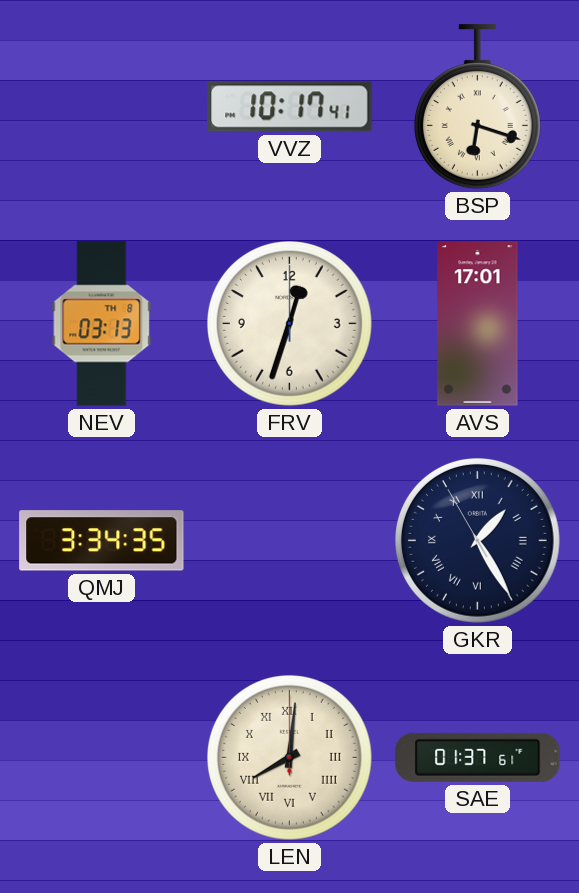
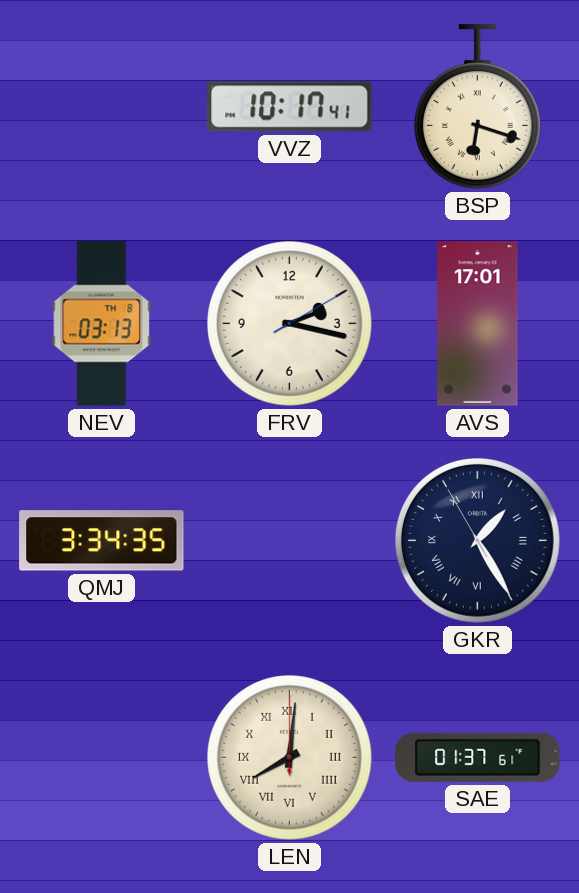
FRV: 12:33 -> 2:17
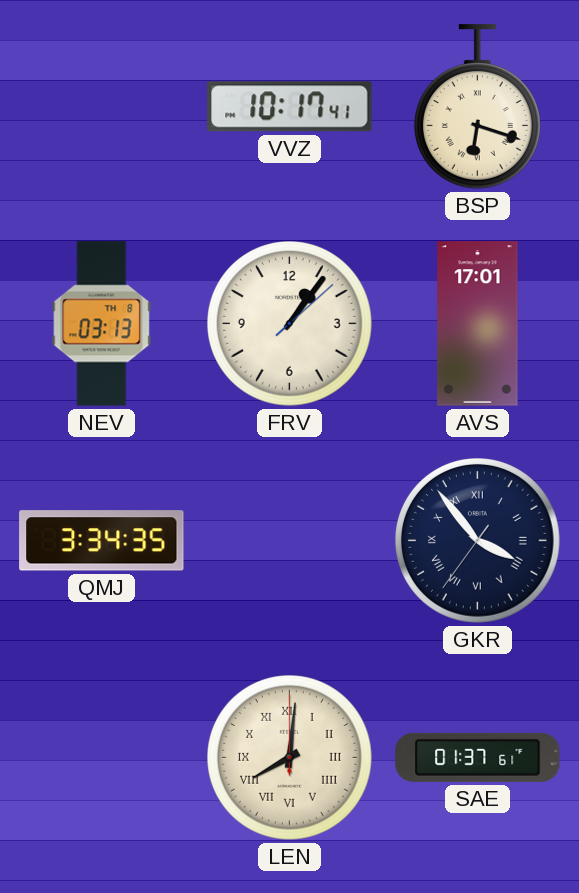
FRV: 2:17 -> 1:06
GKR: 1:24 -> 3:53
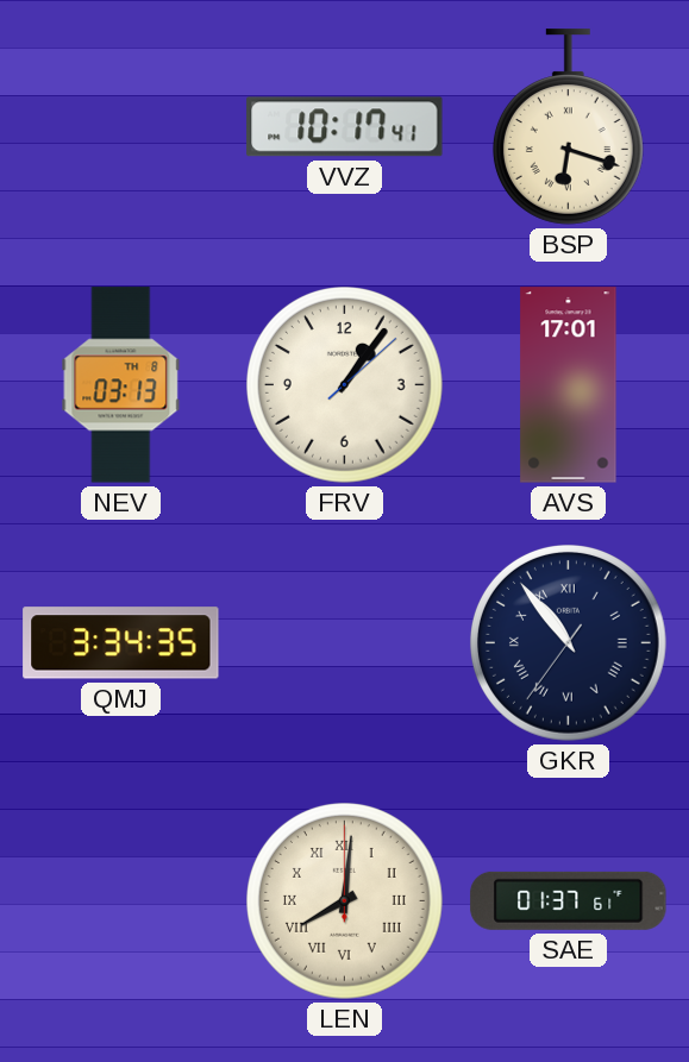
GKR: 3:53 -> 10:53
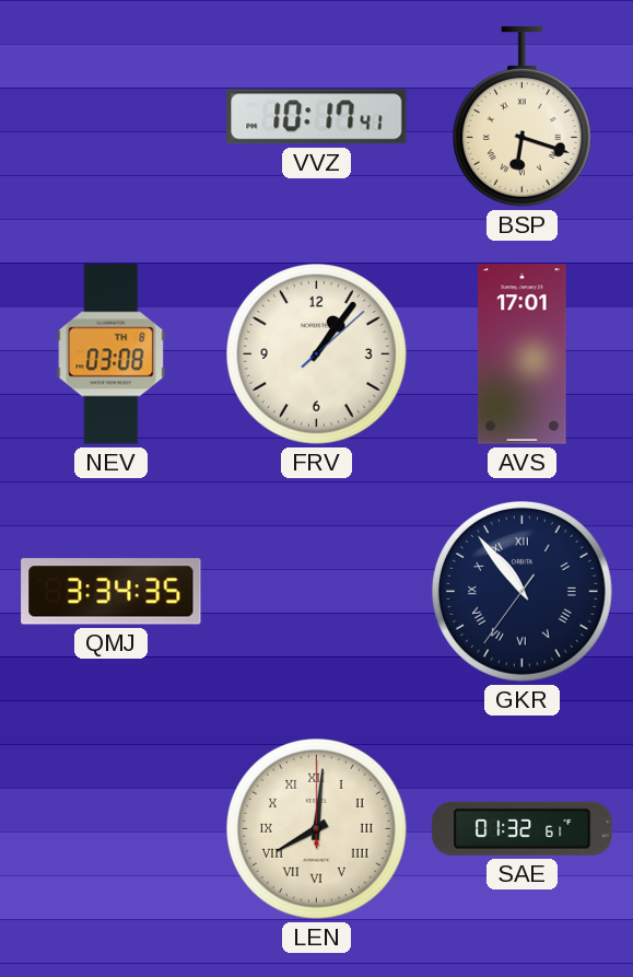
NEV: 03:13 -> 03:08
SAE: 01:37 -> 01:32
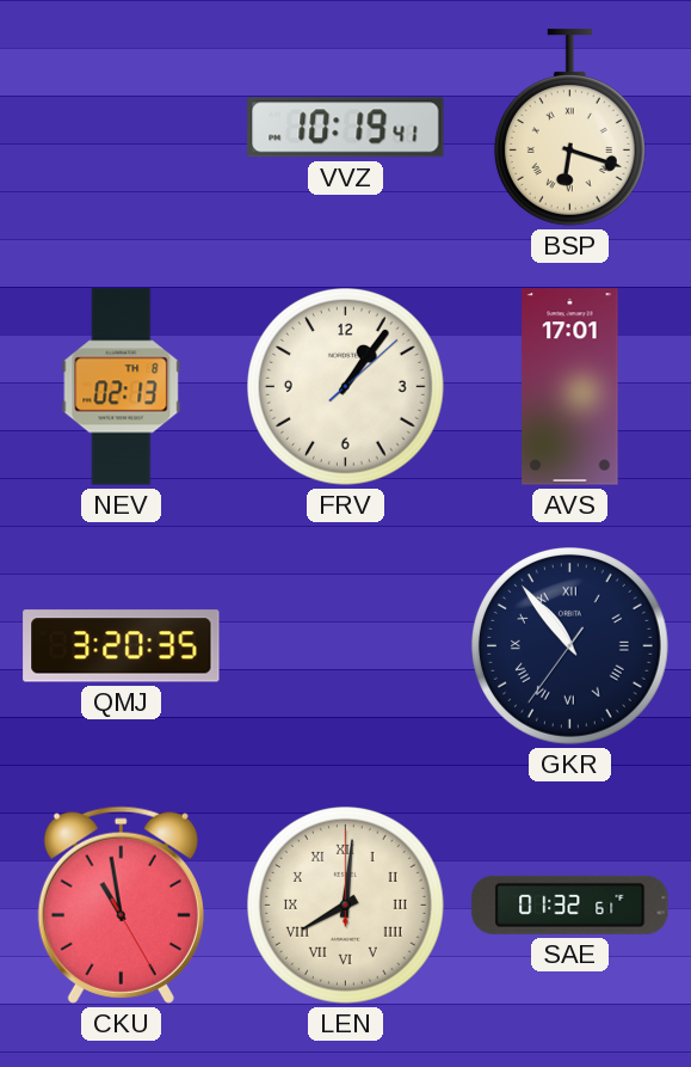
VVZ: 10:17 -> 10:19
NEV: 03:08 -> 02:13
QMJ: 3:34 -> 3:20
CKU: none -> 10:58
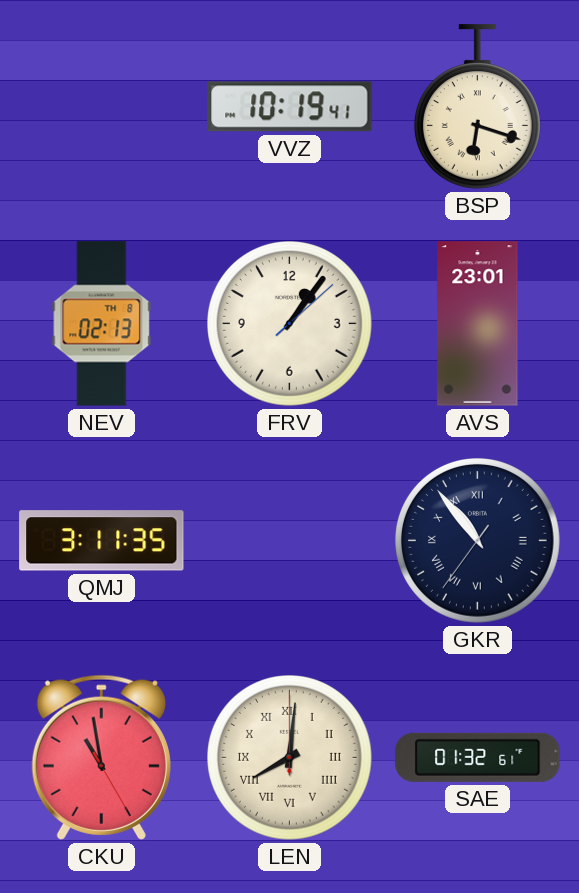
AVS: 17:01 -> 23:01
QMJ: 3:20 -> 3:11
